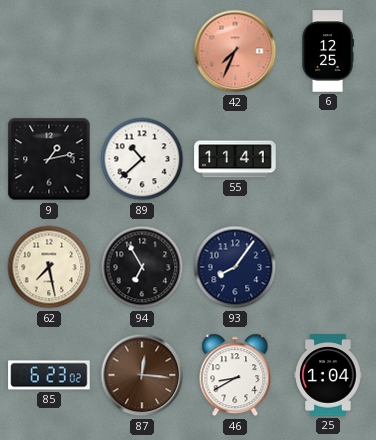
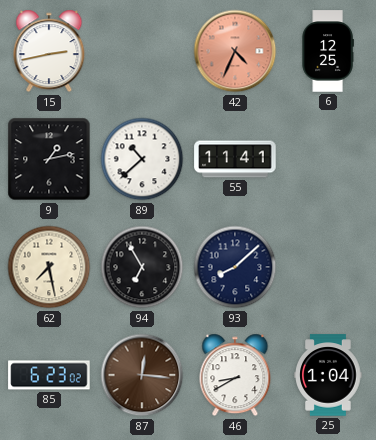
15: none -> 2:43
42: 7:34 -> 4:34
93: 8:06 -> 8:08
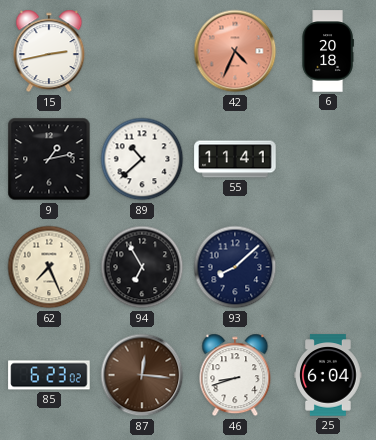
6: 12:25 -> 20:18
62: 7:28 -> 7:26
46: 8:40 -> 8:42
25: 1:04 -> 6:04
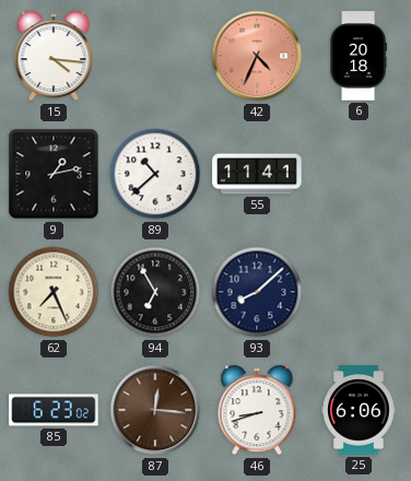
15: 2:43 -> 4:16
25: 6:04 -> 6:06
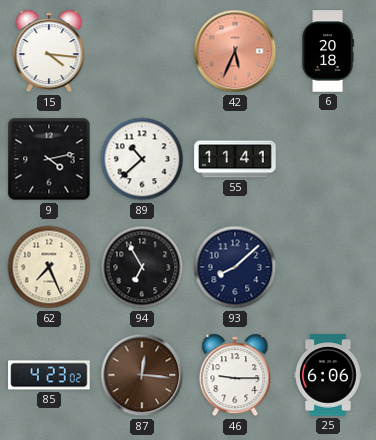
42: 4:34 -> 5:34
9: 1:13 -> 4:13
85: 6:23 -> 4:23
46: 8:42 -> 9:15
